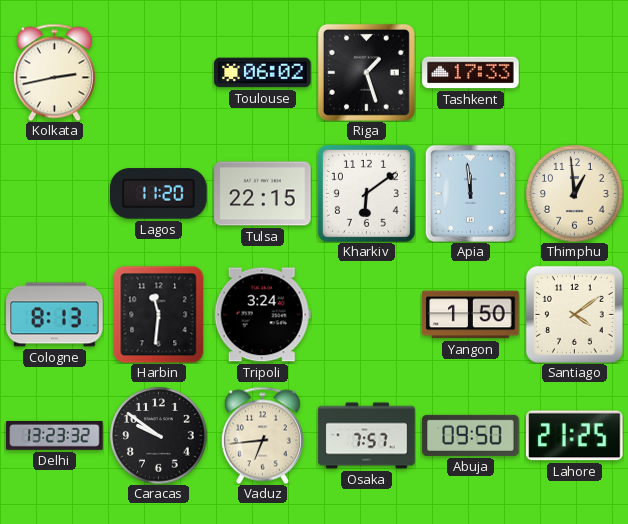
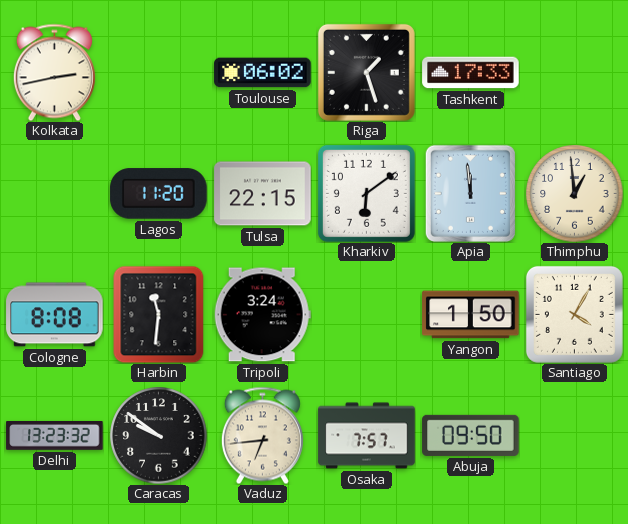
Cologne: 8:13 -> 8:08
Santiago: 4:09 -> 4:05
Lahore: 21:25 -> none
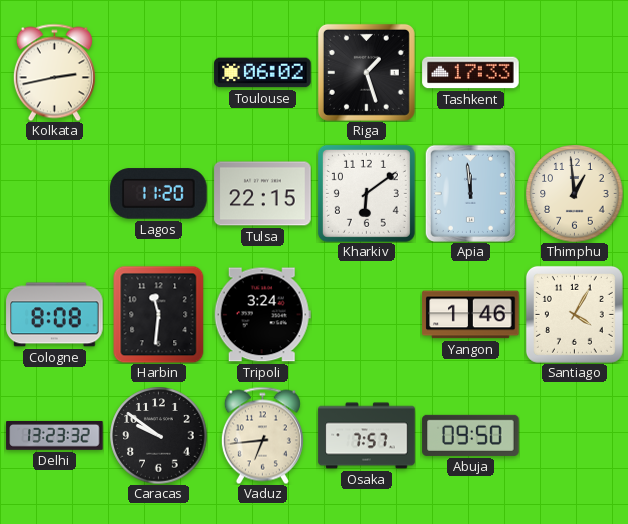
Yangon: 1:50 -> 1:46
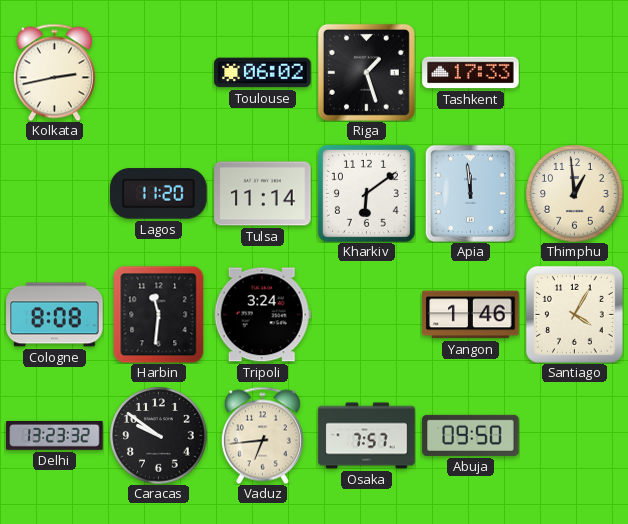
Tulsa: 22:15 -> 11:14
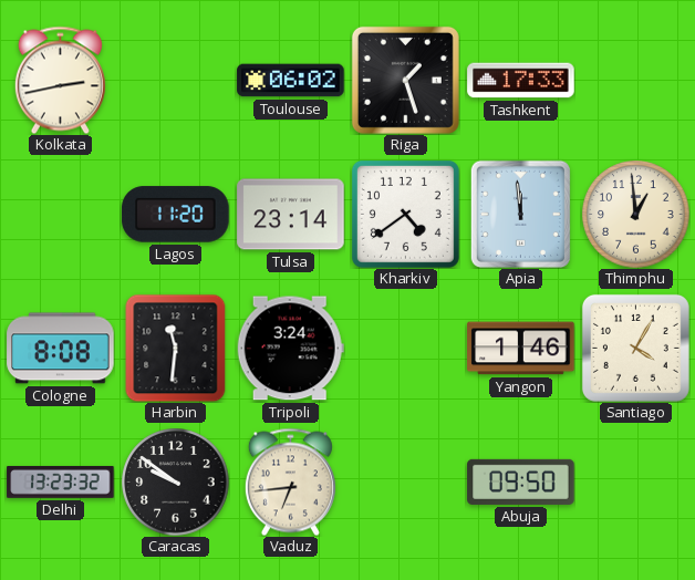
Tulsa: 11:14 -> 23:14
Kharkiv: 6:09 -> 4:39
Osaka: 7:57 -> none
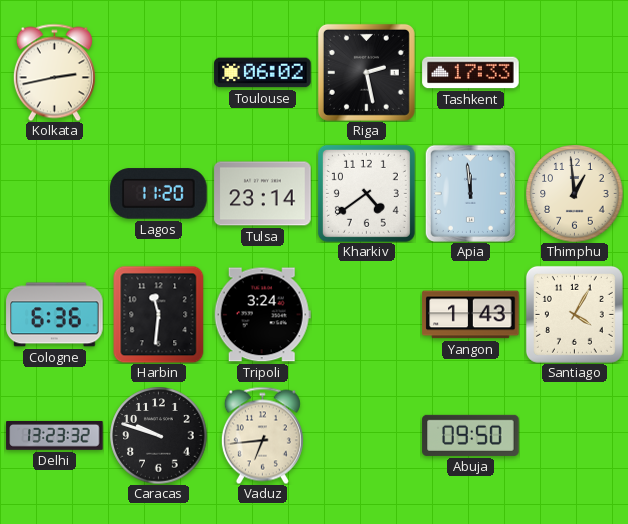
Riga: 1:27 -> 2:28
Cologne: 8:08 -> 6:36
Yangon: 1:46 -> 1:43
Caracas: 9:51 -> 9:48
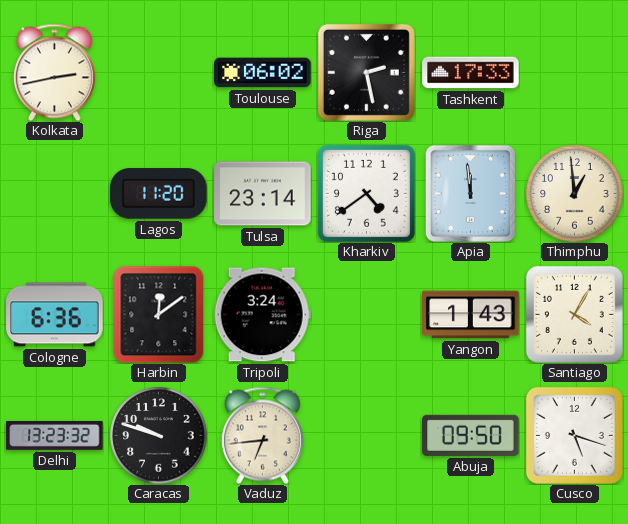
Harbin: 11:31 -> 12:09
Cusco: none -> 5:18
